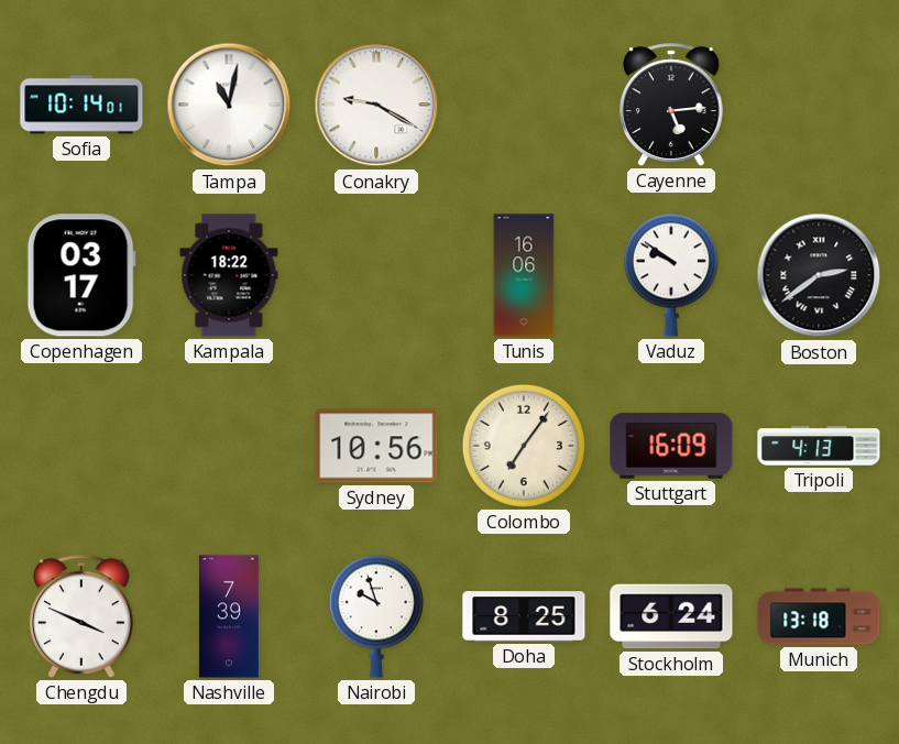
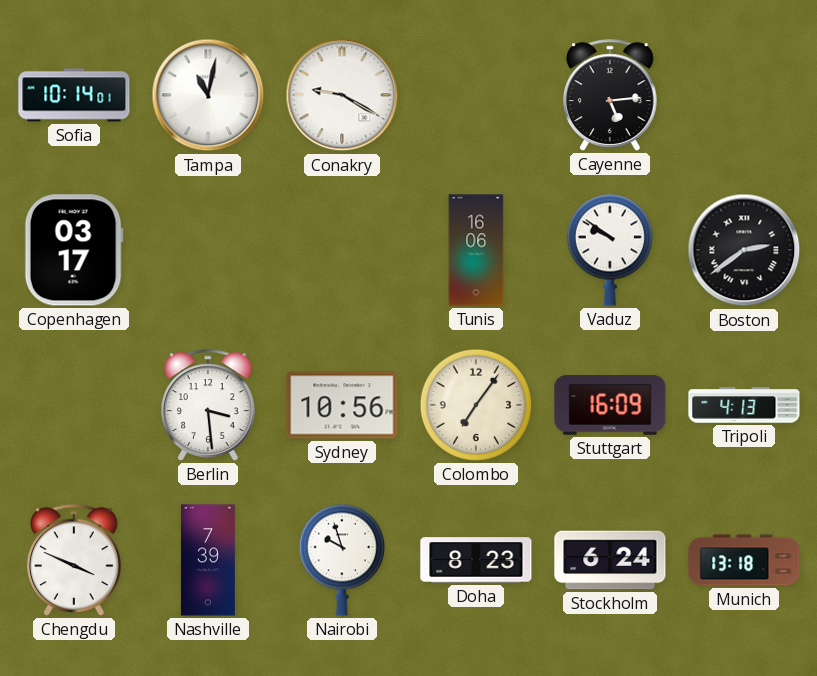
Kampala: 18:22 -> none
Berlin: none -> 3:29
Doha: 8:25 -> 8:23
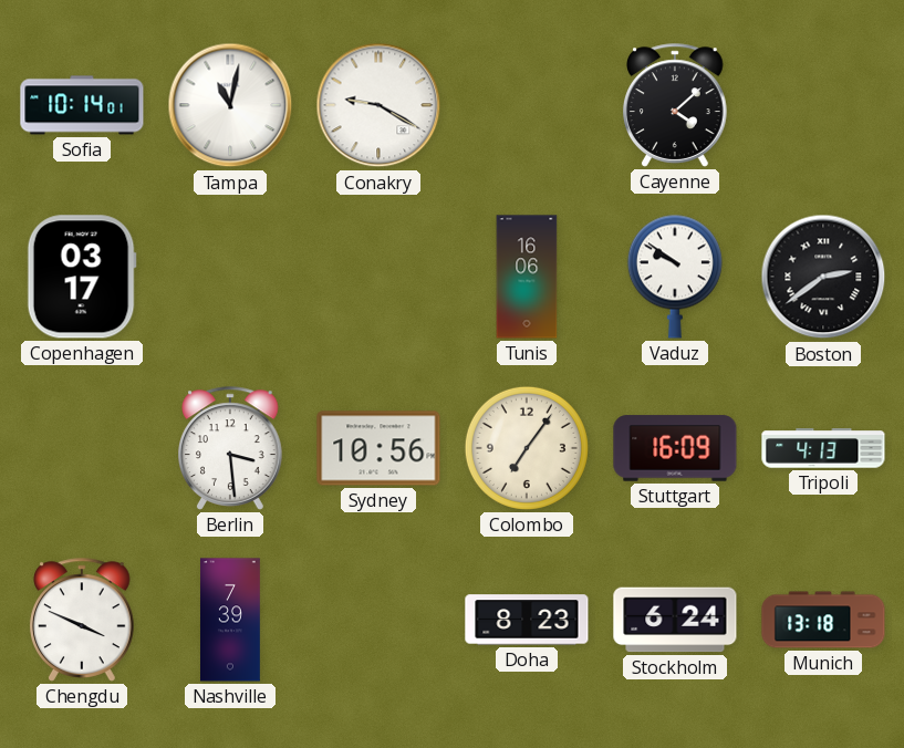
Cayenne: 5:14 -> 4:08
Nairobi: 9:57 -> none
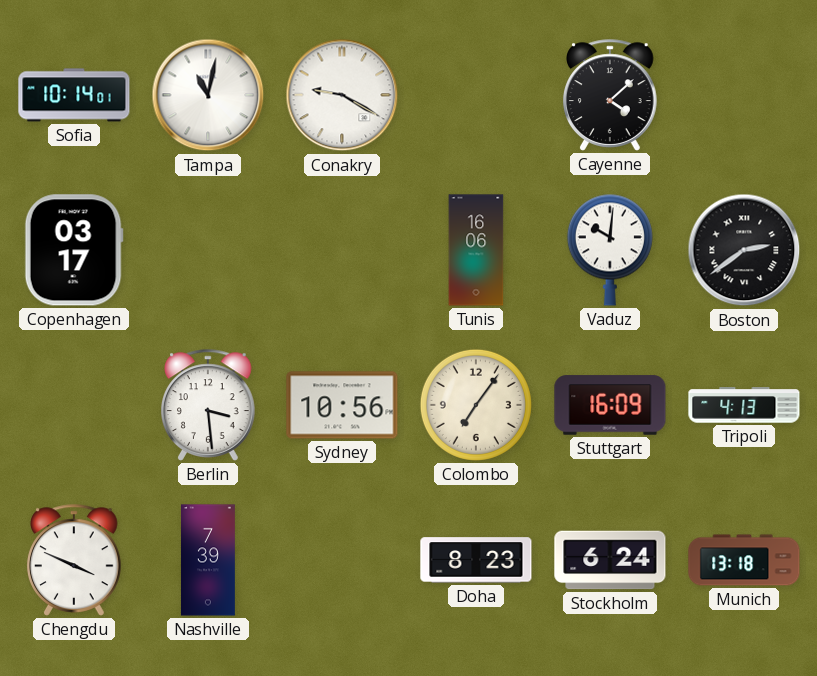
Vaduz: 9:51 -> 10:01
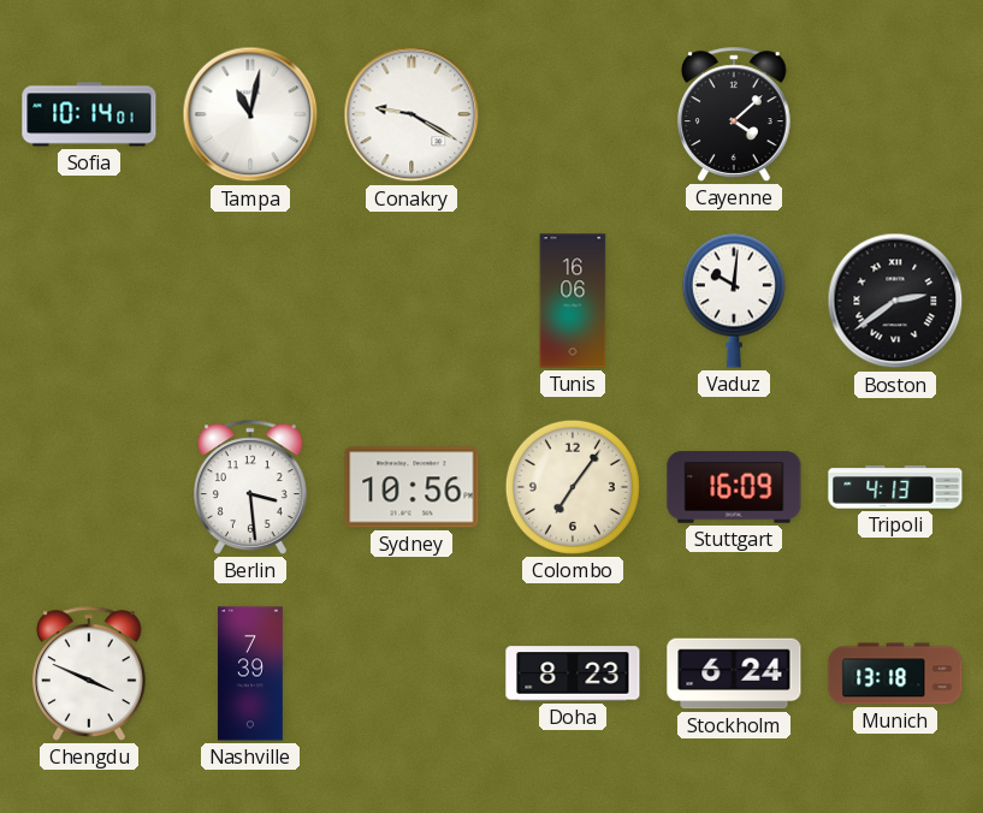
Copenhagen: 03:17 -> none
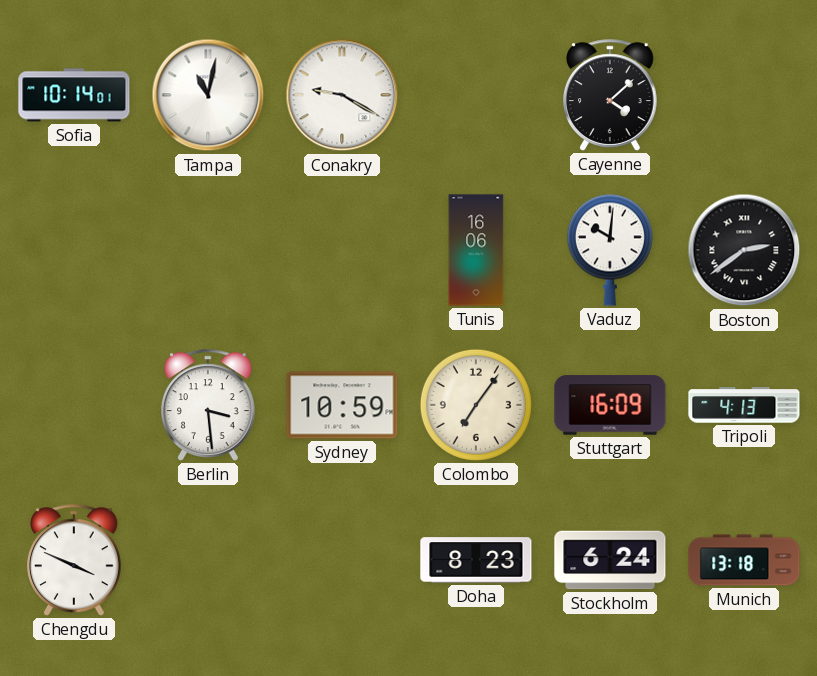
Sydney: 10:56 -> 10:59
Nashville: 7:39 -> none
